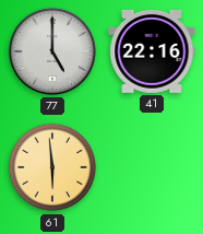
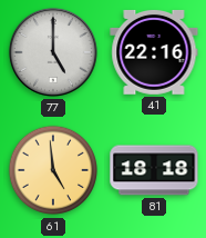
61: 5:59 -> 4:59
81: none -> 18:18
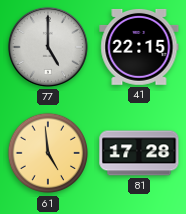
41: 22:16 -> 22:15
81: 18:18 -> 17:28
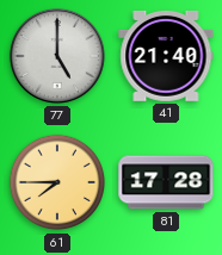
41: 22:15 -> 21:40
61: 4:59 -> 7:45
